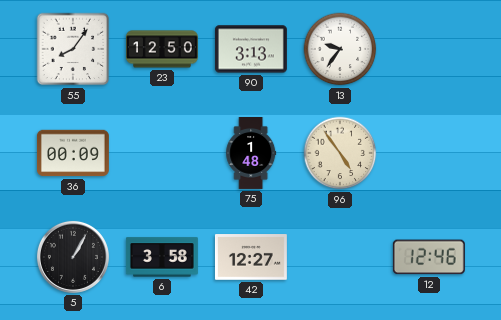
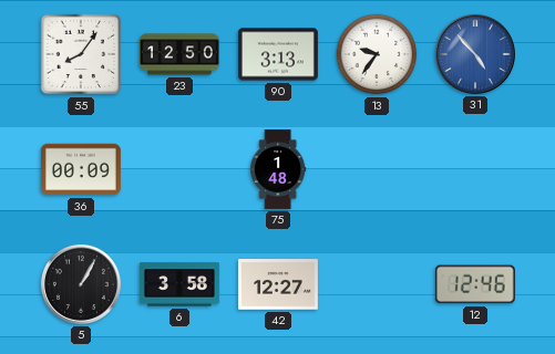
31: none -> 4:53
96: 4:54 -> none
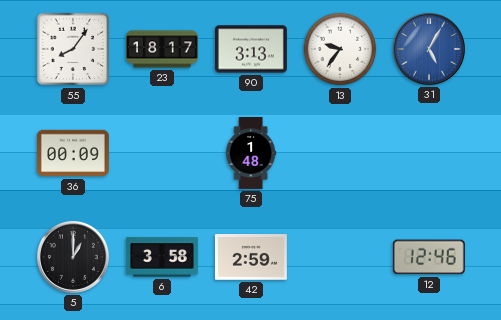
23: 12:50 -> 18:17
31: 4:53 -> 5:05
5: 1:05 -> 1:00
42: 12:27 -> 2:59
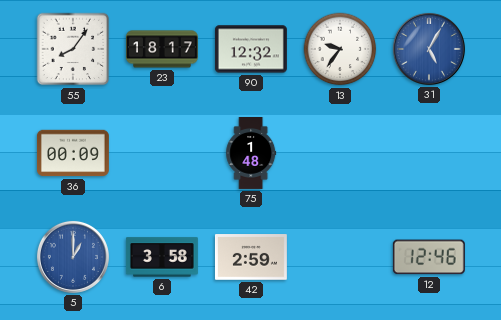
90: 3:13 -> 12:32
5 dial: black -> blue
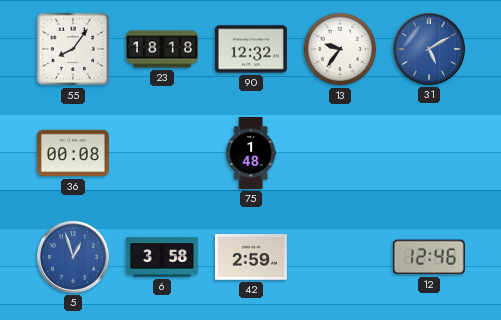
23: 18:17 -> 18:18
31: 5:05 -> 5:10
36: 00:09 -> 00:08
5: 1:00 -> 12:57
